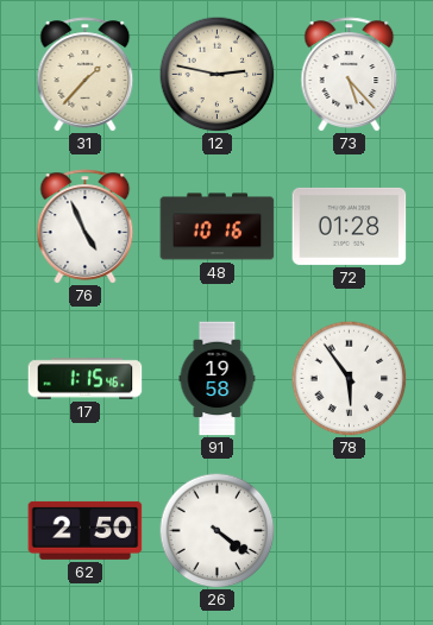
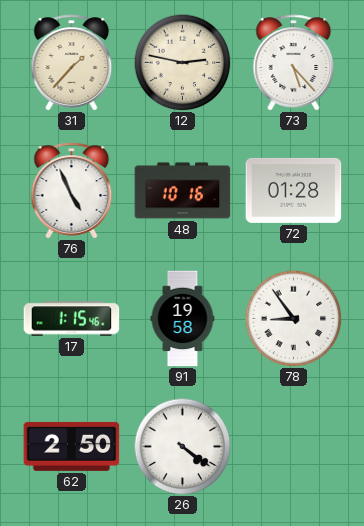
78: 5:54 -> 8:54
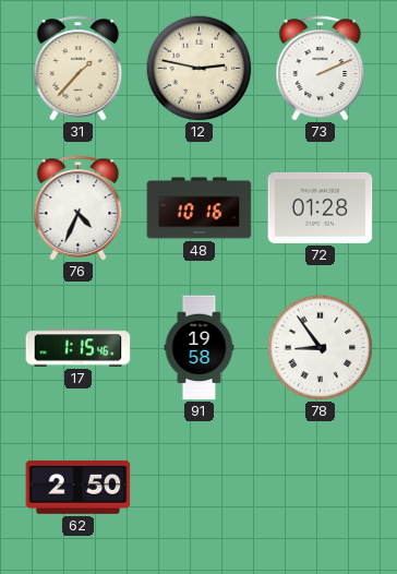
73: 5:23 -> 2:11
76: 4:56 -> 4:34
26: 4:21 -> none
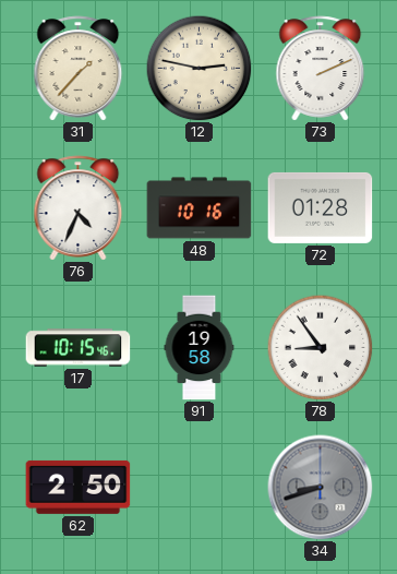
17: 1:15 -> 10:15
34: none -> 8:42
